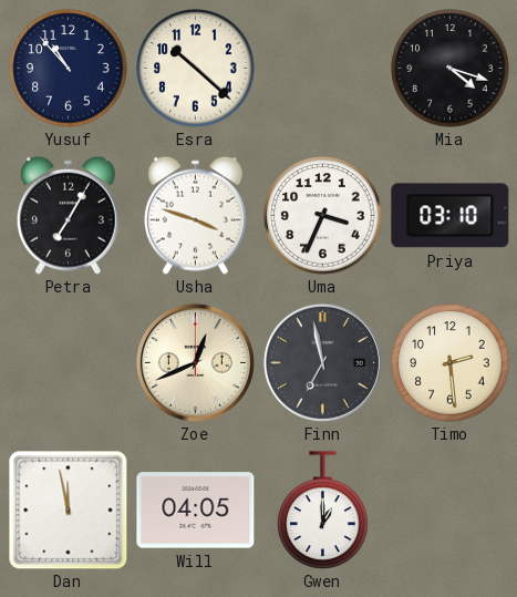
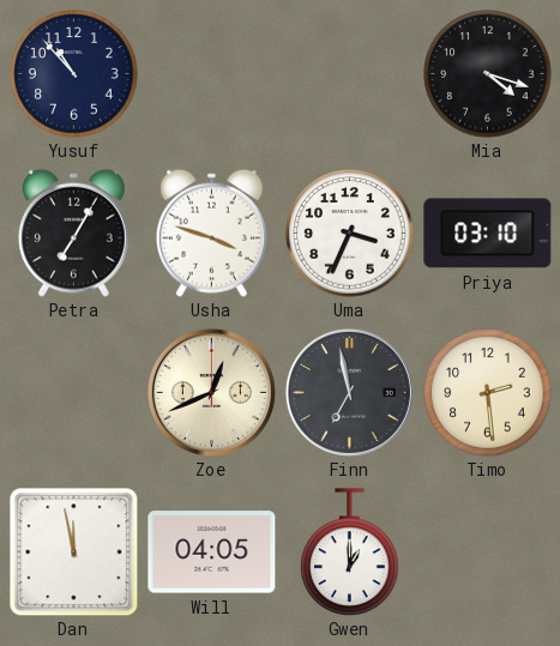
Esra: 10:22 -> none
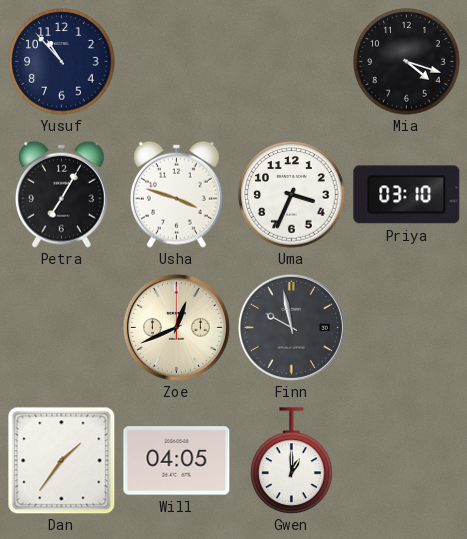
Finn: 6:58 -> 9:58
Timo: 2:29 -> none
Dan: 11:58 -> 1:36
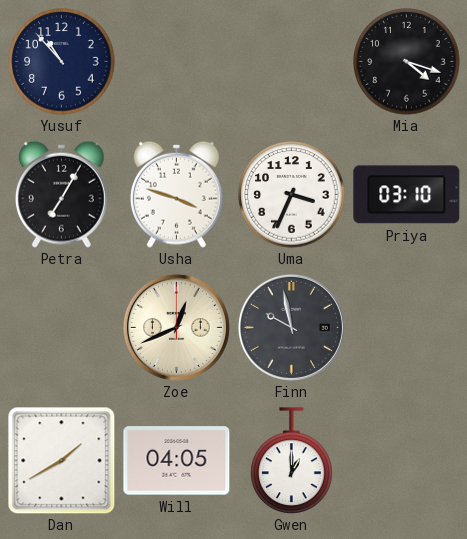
Dan: 1:36 -> 1:40
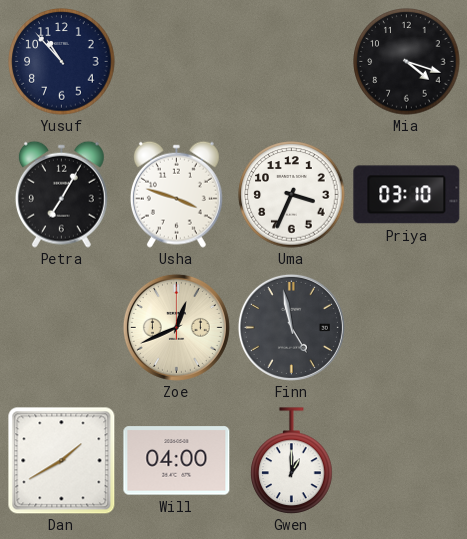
Finn: 9:58 -> 4:58
Will: 04:05 -> 04:00
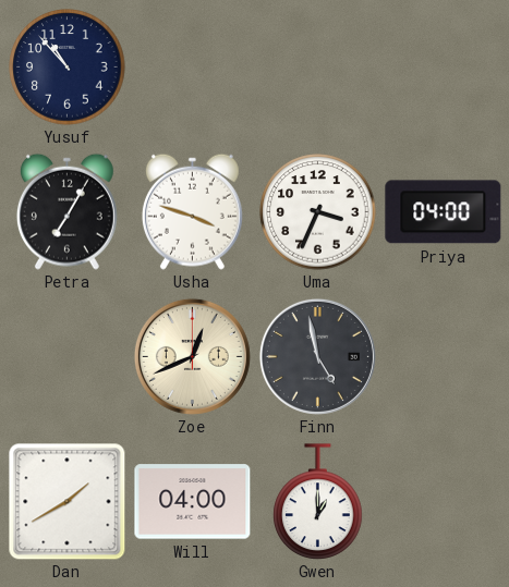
Mia: 4:18 -> none
Priya: 03:10 -> 04:00
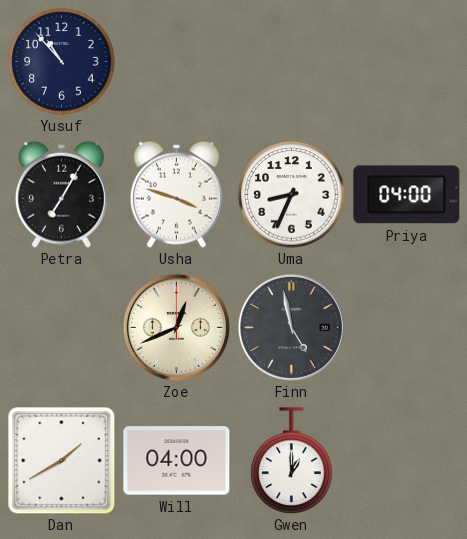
Uma: 3:34 -> 8:34
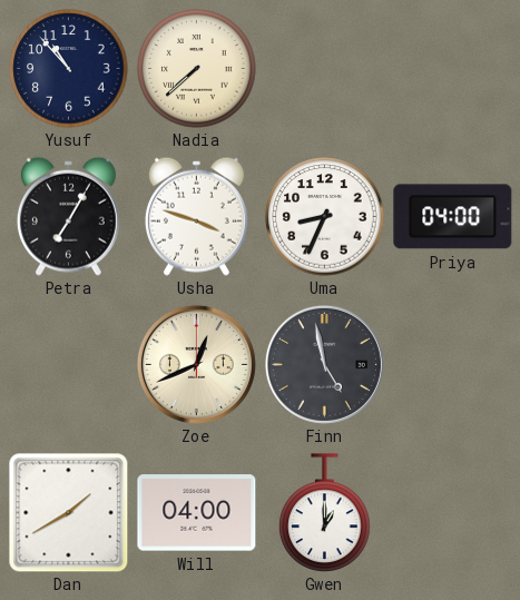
Nadia: none -> 7:38
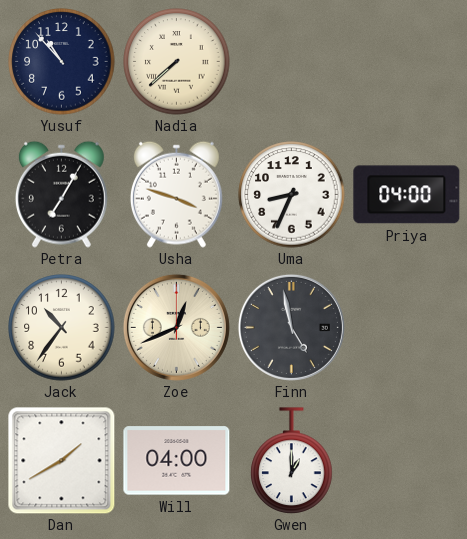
Jack: none -> 10:36
